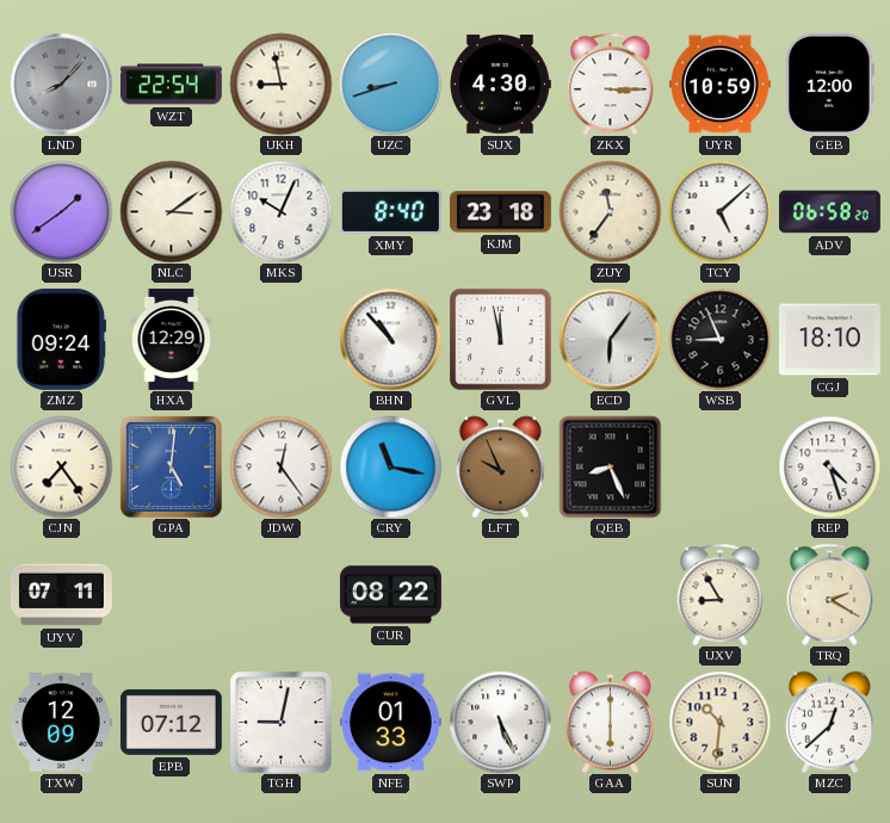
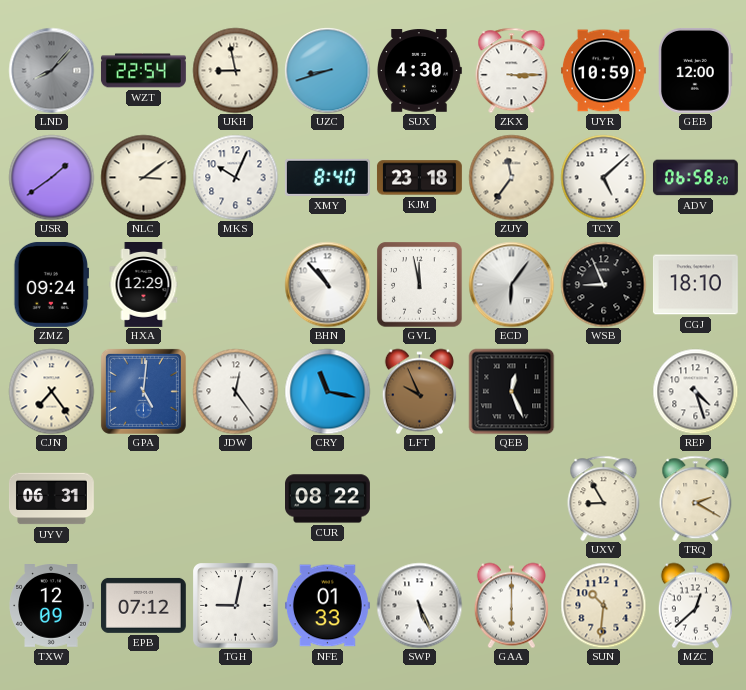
QEB: 8:26 -> 12:26
UYV: 07:11 -> 06:31
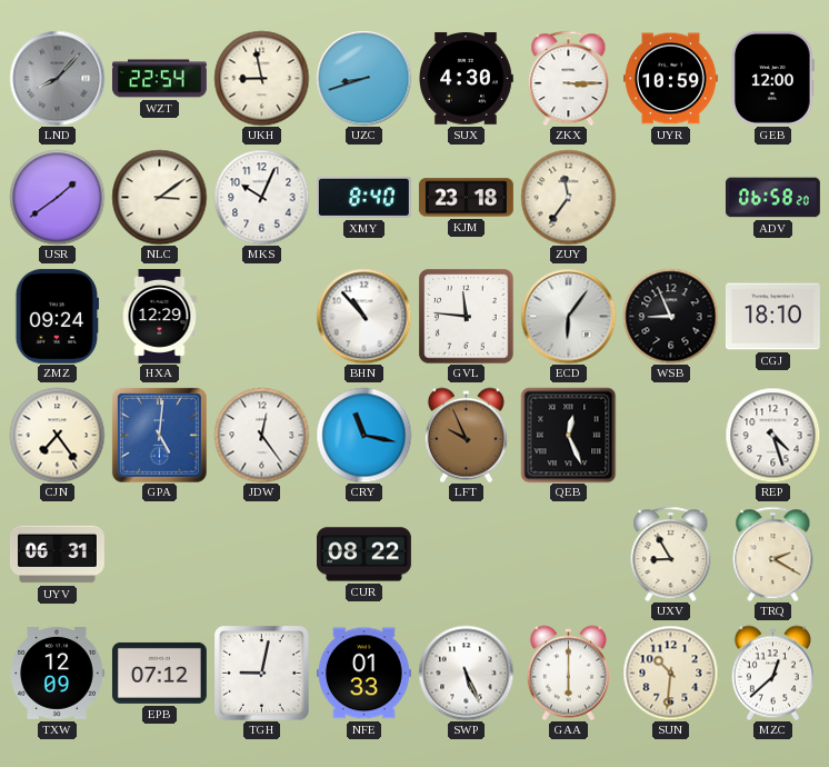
TCY: 5:08 -> none
GVL: 11:58 -> 11:46
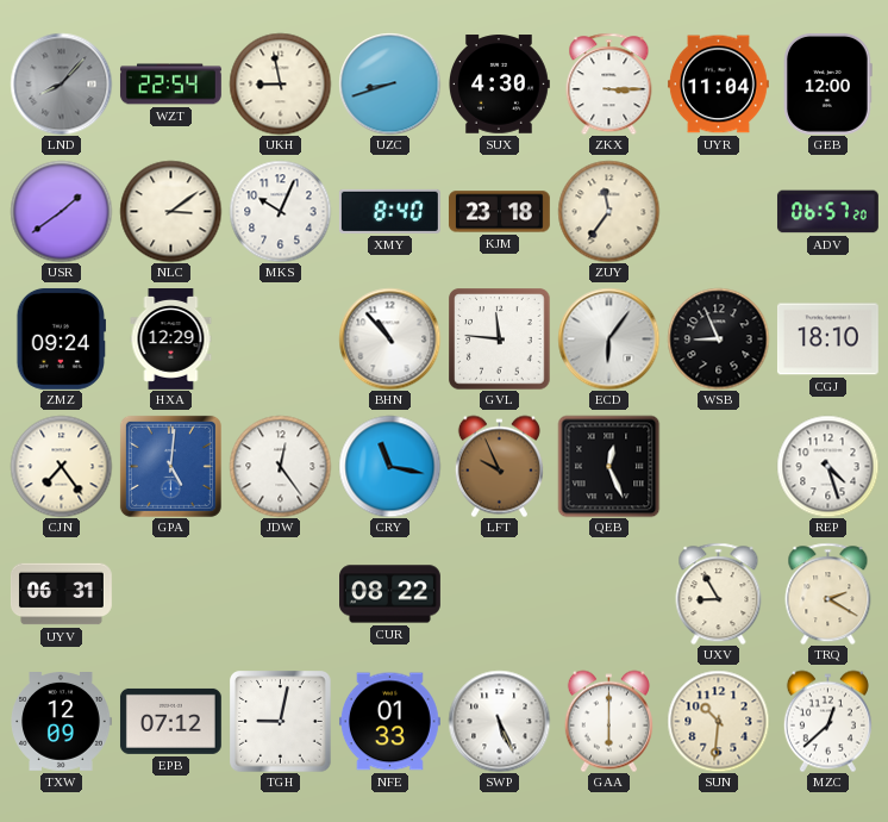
UYR: 10:59 -> 11:04
ADV: 06:58 -> 06:57
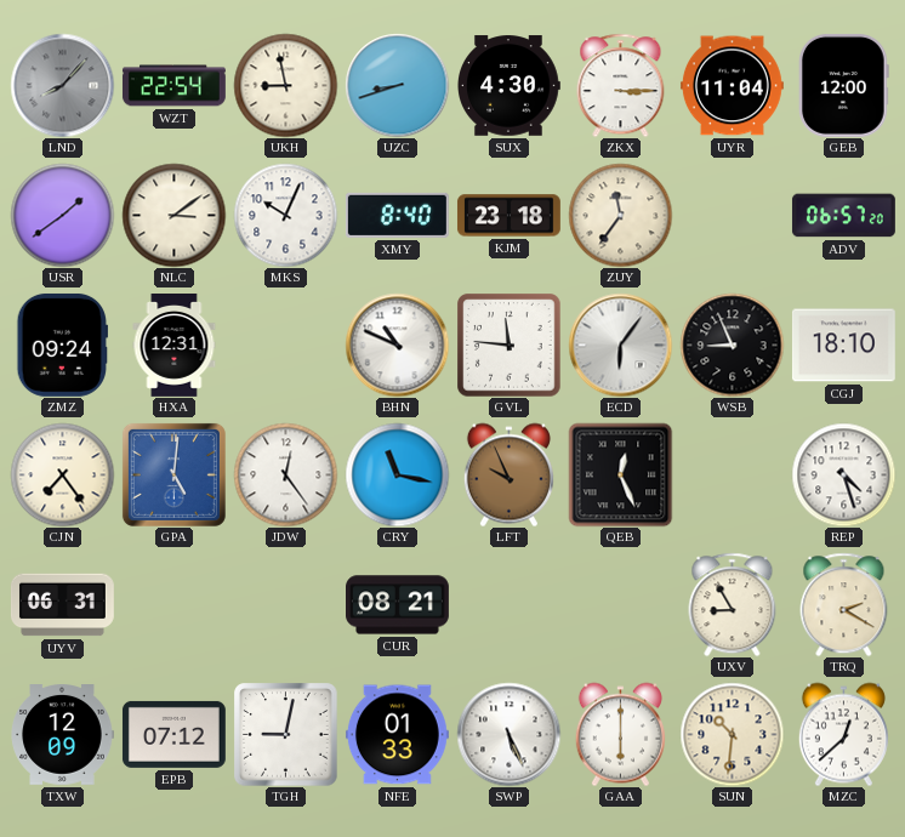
HXA: 12:29 -> 12:31
BHN: 10:53 -> 10:49
CUR: 08:22 -> 08:21
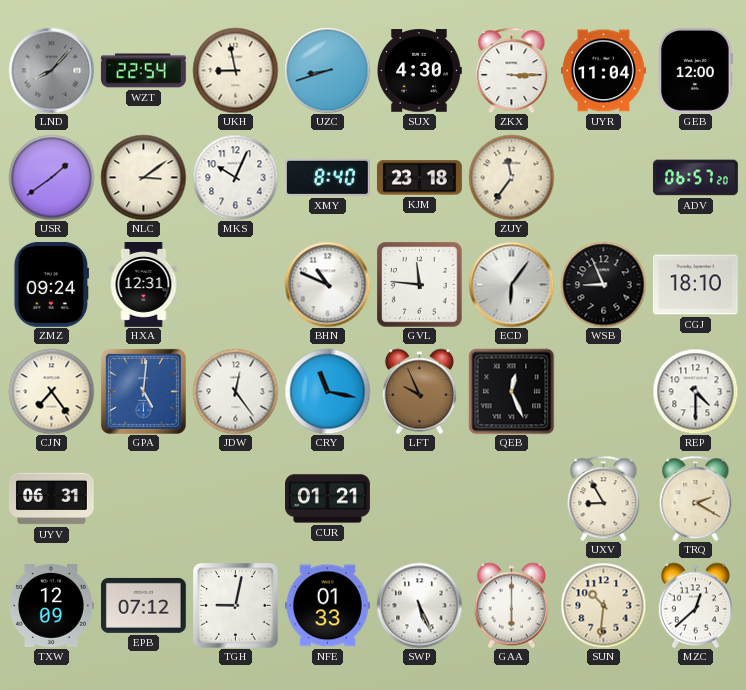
REP: 4:27 -> 4:30
CUR: 08:21 -> 01:21
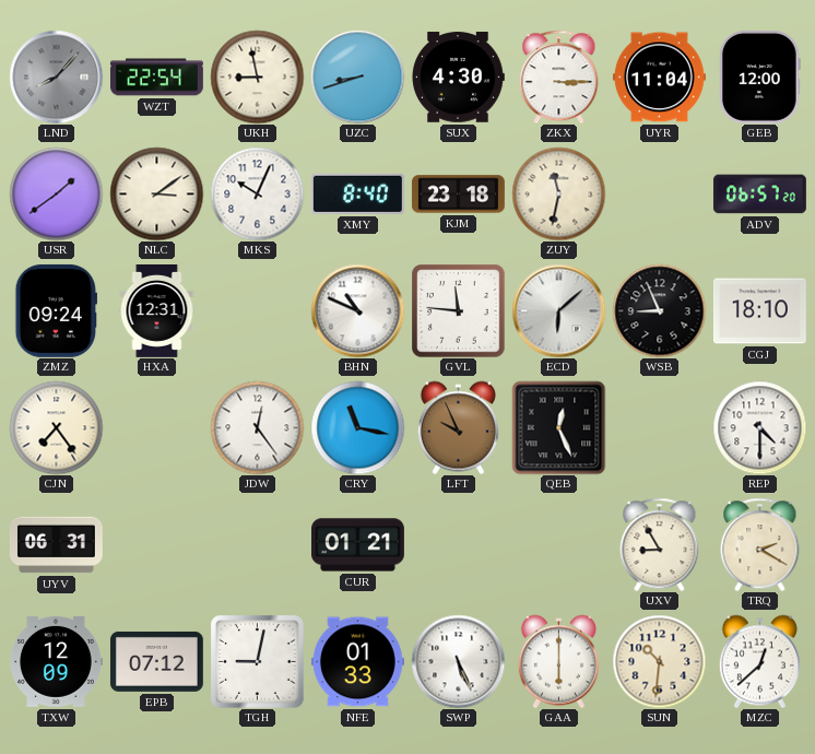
ZUY: 11:36 -> 11:32
ECD: 6:06 -> 6:08
GPA: 5:01 -> none
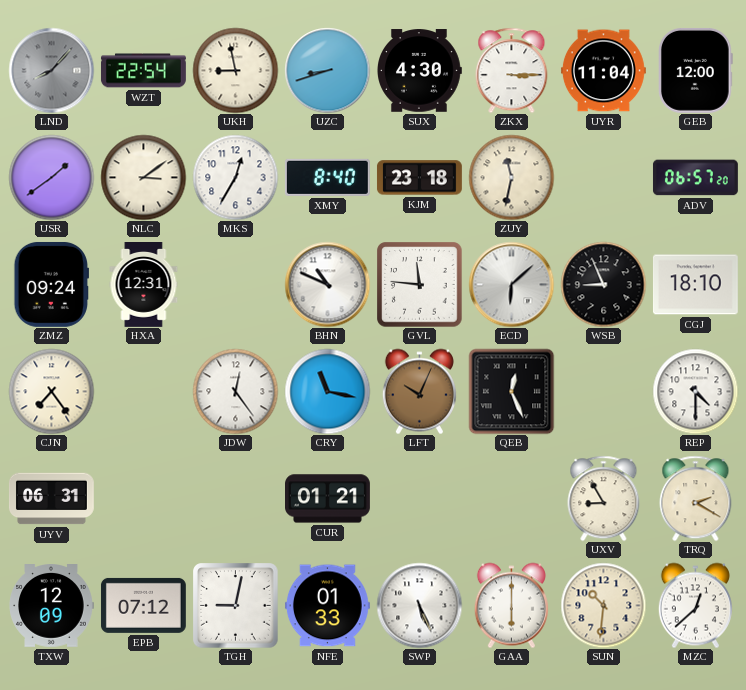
MKS: 10:04 -> 12:35
LFT: 9:56 -> 10:04
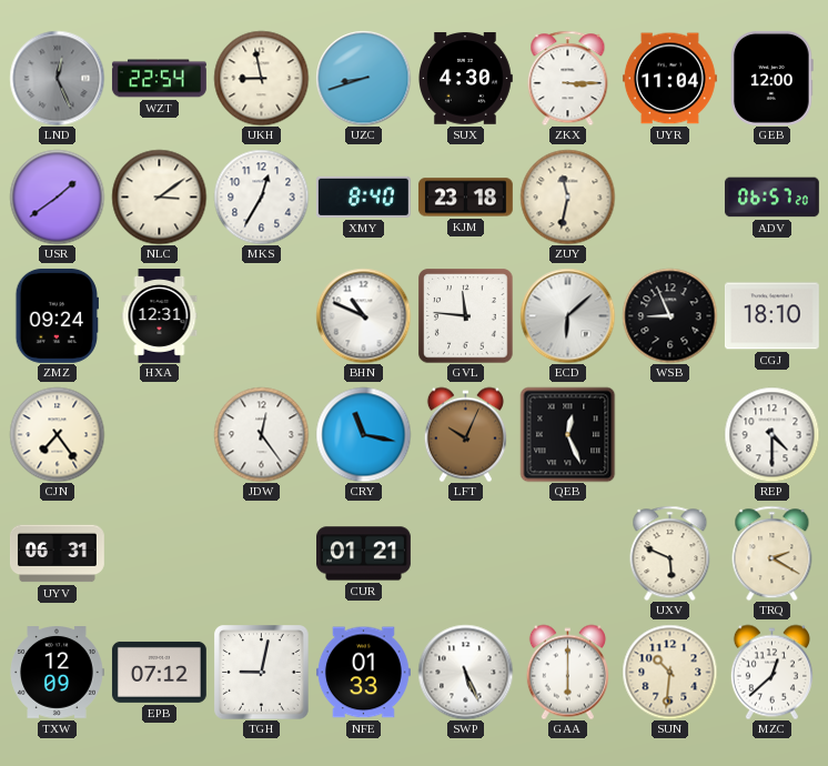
LND: 8:07 -> 12:26
UXV: 8:55 -> 5:49
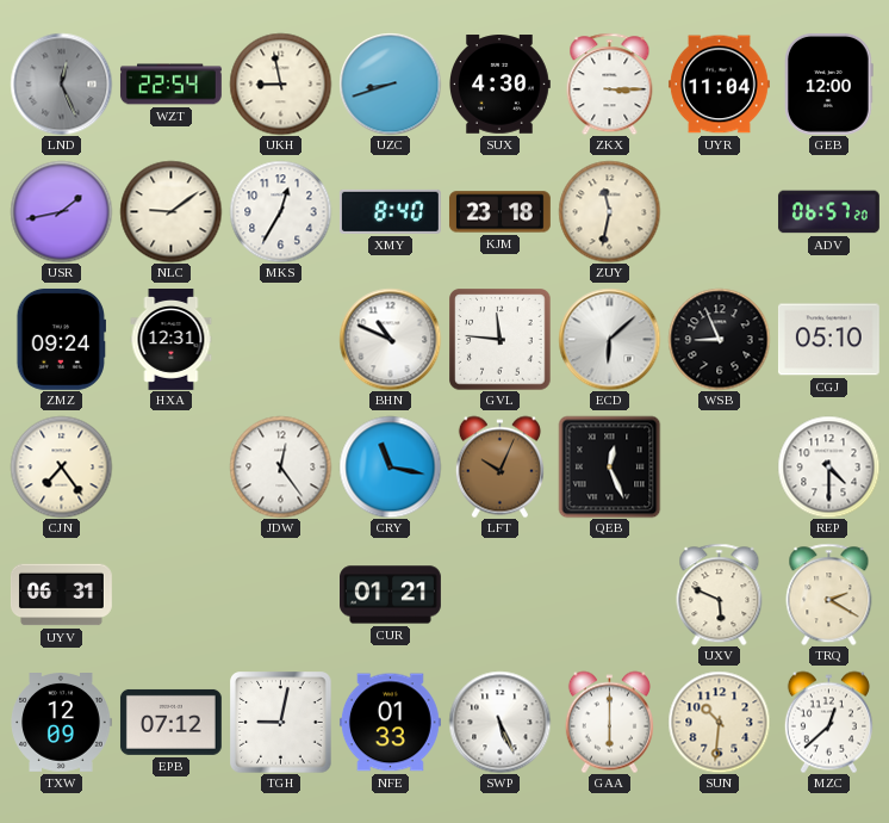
USR: 1:39 -> 1:43
NLC: 3:09 -> 9:09
CGJ: 18:10 -> 05:10
